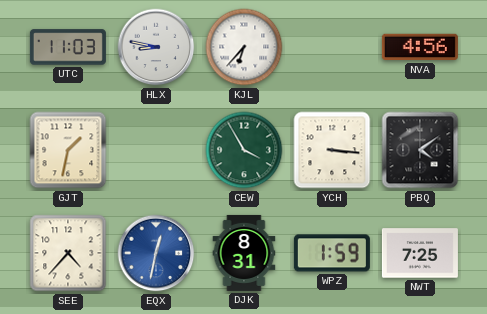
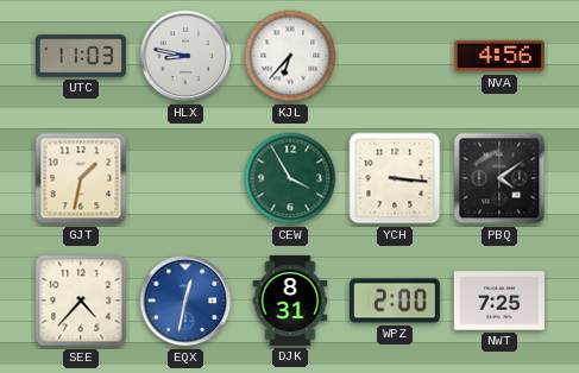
WPZ: 1:59 -> 2:00
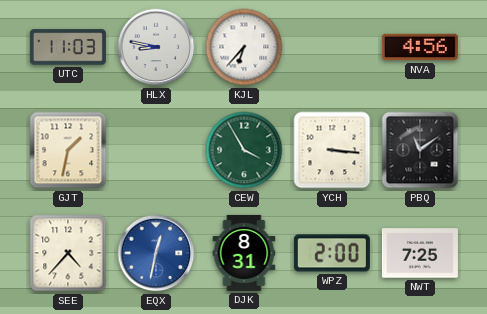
PBQ: 4:09 -> 11:09
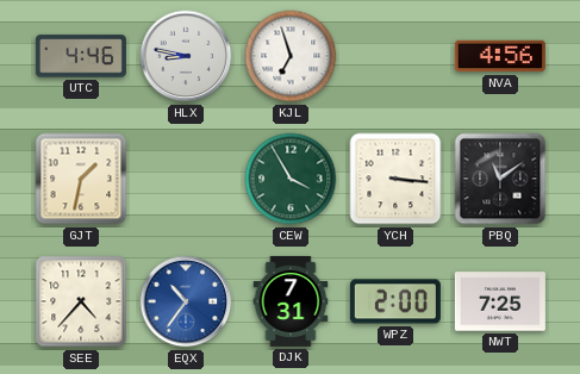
UTC: 11:03 -> 4:46
KJL: 6:37 -> 6:57
EQX: 12:32 -> 10:36
DJK: 8:31 -> 7:31
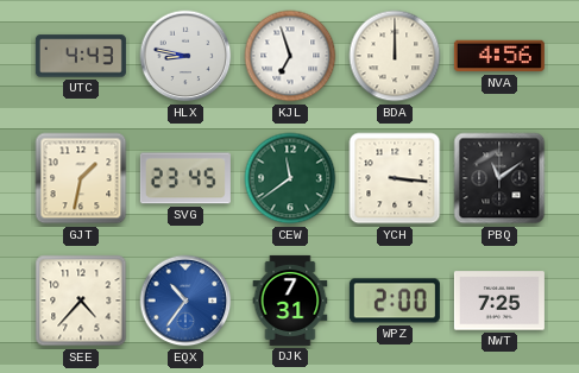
UTC: 4:46 -> 4:43
BDA: none -> 12:00
SVG: none -> 23:45
CEW: 3:55 -> 11:39
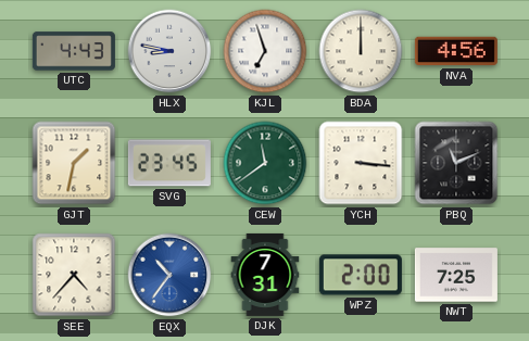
PBQ: 11:09 -> 11:11
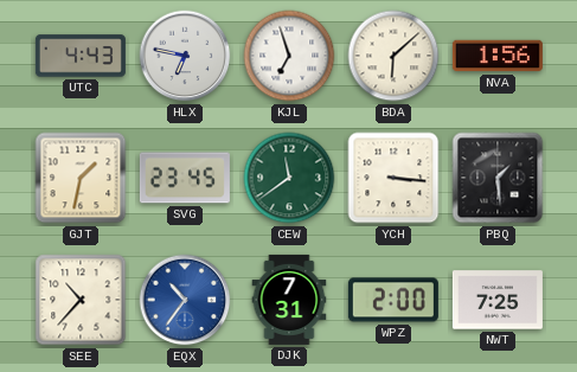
HLX: 8:47 -> 6:47
BDA: 12:00 -> 6:08
NVA: 4:56 -> 1:56
PBQ: 11:11 -> 1:29
SEE: 4:37 -> 10:37
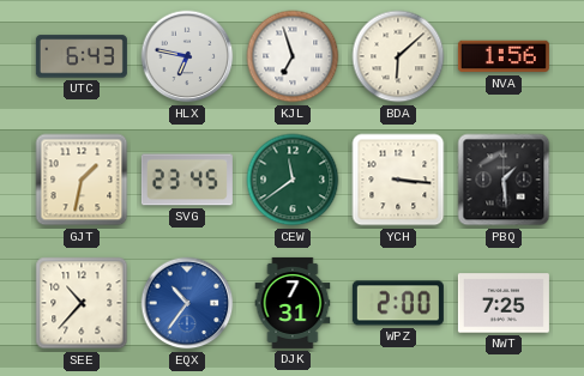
UTC: 4:43 -> 6:43
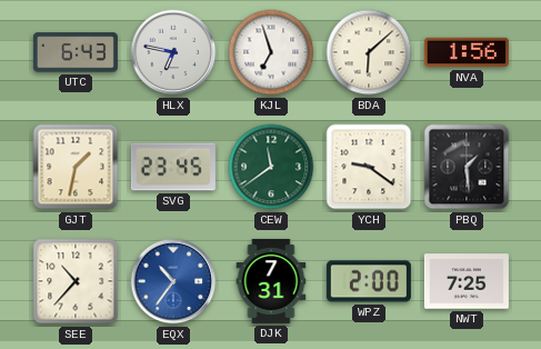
YCH: 3:16 -> 9:21
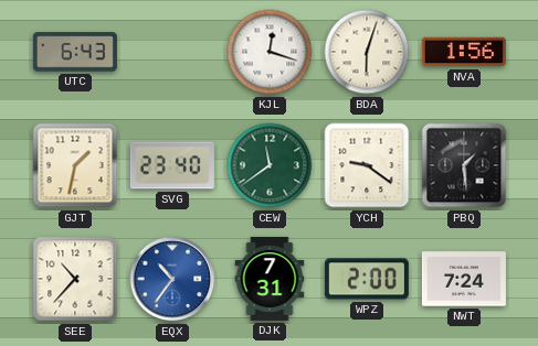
HLX: 6:47 -> none
KJL: 6:57 -> 12:18
BDA: 6:08 -> 6:03
SVG: 23:45 -> 23:40
NWT: 7:25 -> 7:24
